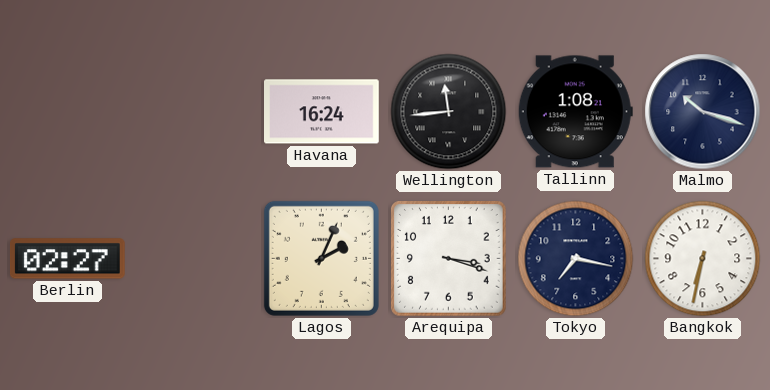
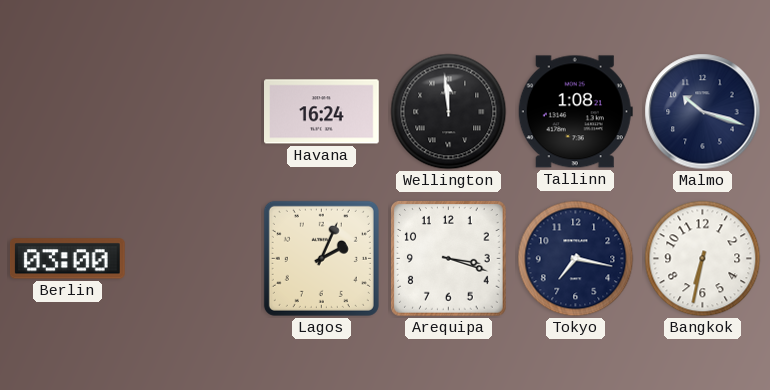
Wellington: 11:44 -> 11:59
Berlin: 02:27 -> 03:00
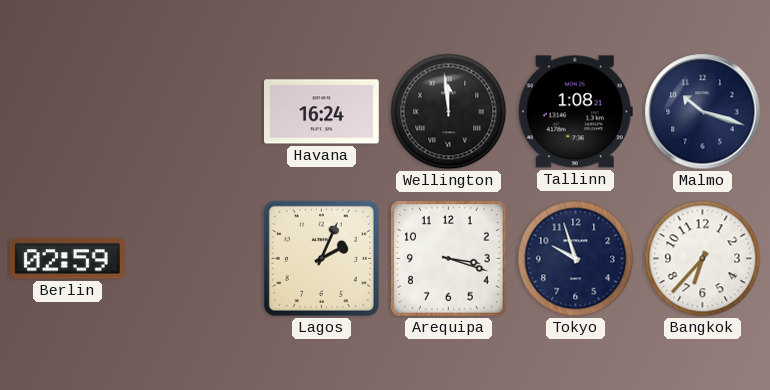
Berlin: 03:00 -> 02:59
Tokyo: 7:17 -> 9:57
Bangkok: 6:32 -> 6:37
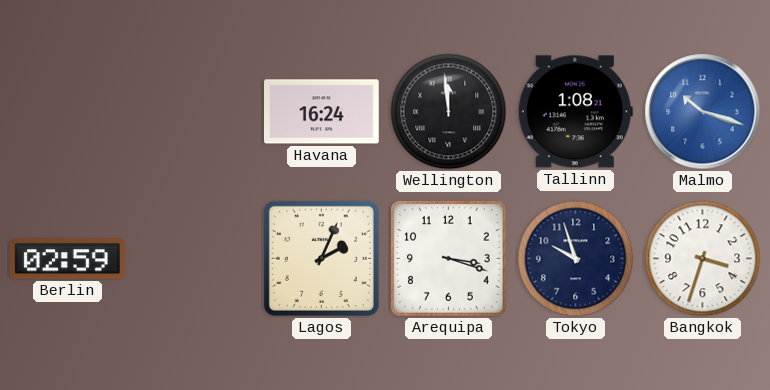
Malmo dial: navy -> blue
Bangkok: 6:37 -> 3:33
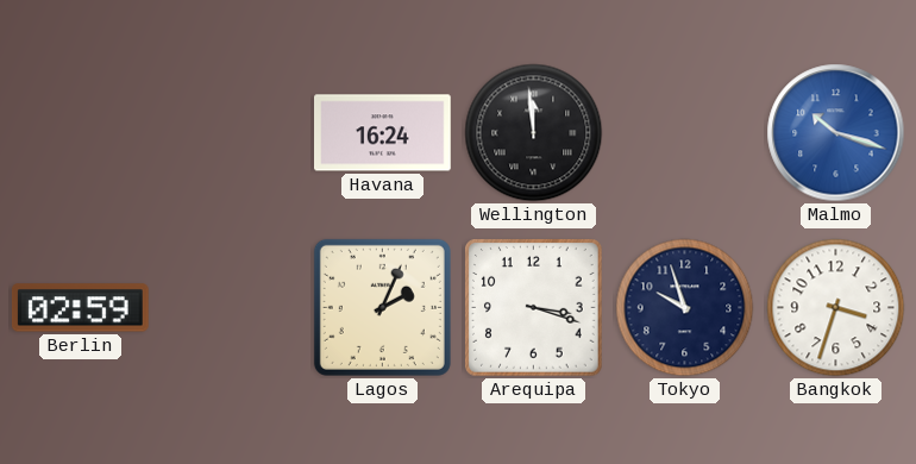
Tallinn: 1:08 -> none
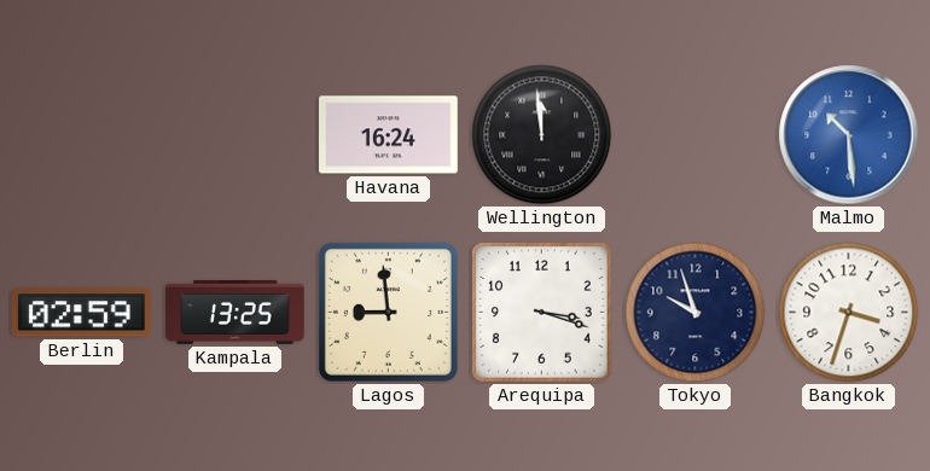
Malmo: 10:18 -> 10:29
Kampala: none -> 13:25
Lagos: 2:04 -> 8:59
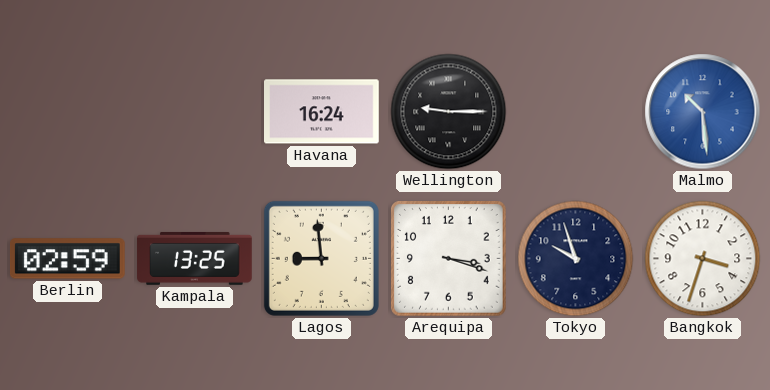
Wellington: 11:59 -> 9:15
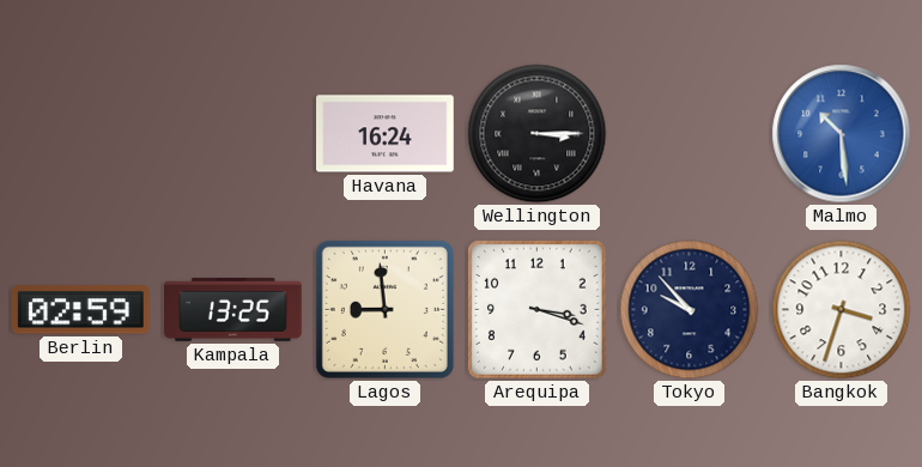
Wellington: 9:15 -> 3:15
Tokyo: 9:57 -> 9:53
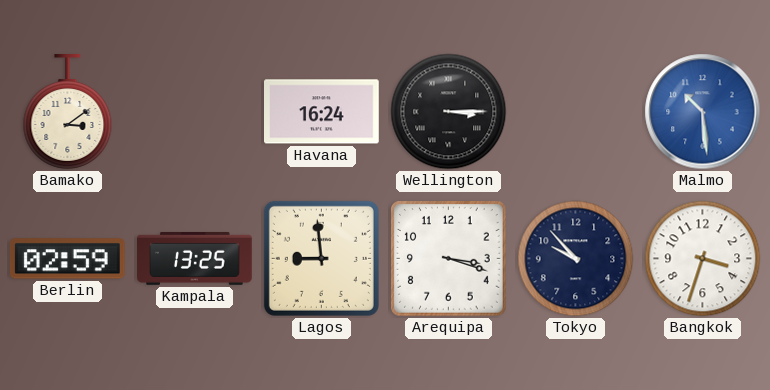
Bamako: none -> 3:09
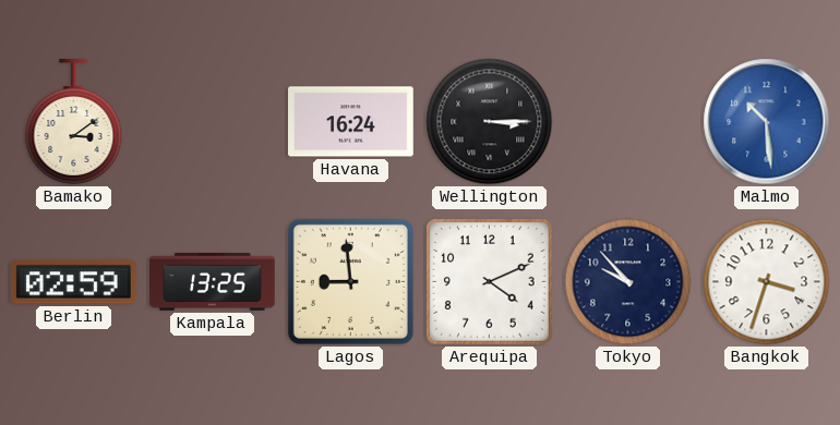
Arequipa: 3:18 -> 4:11
